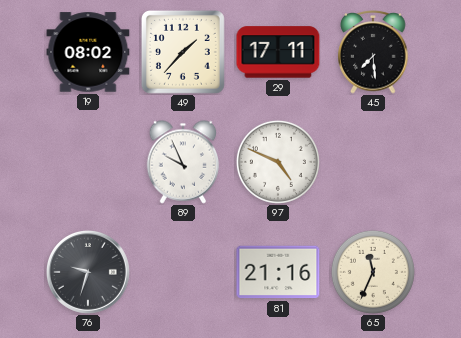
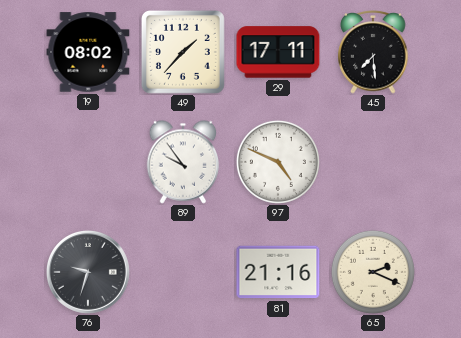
89: 9:56 -> 9:54
65: 11:34 -> 2:19
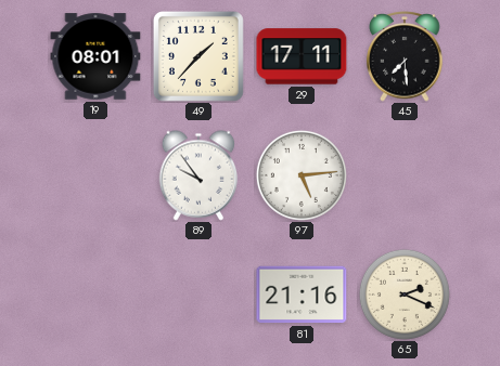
19: 08:02 -> 08:01
97: 4:49 -> 5:14
76: 9:33 -> none
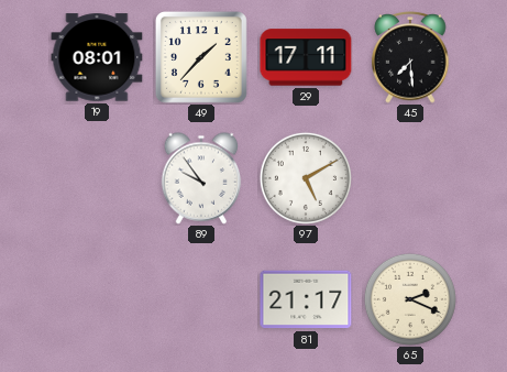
97: 5:14 -> 5:10
81: 21:16 -> 21:17
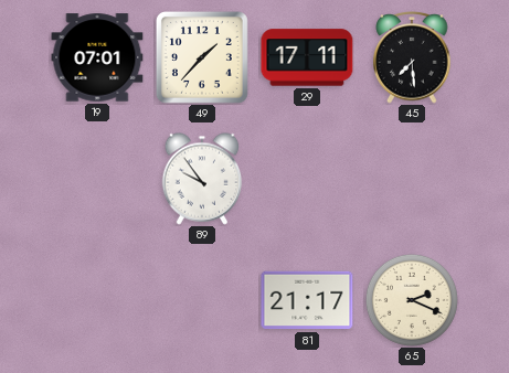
19: 08:01 -> 07:01
97: 5:10 -> none
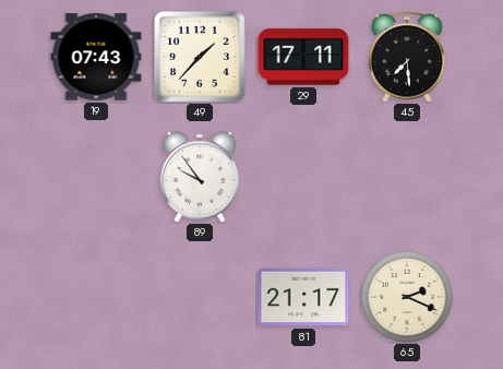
19: 07:01 -> 07:43
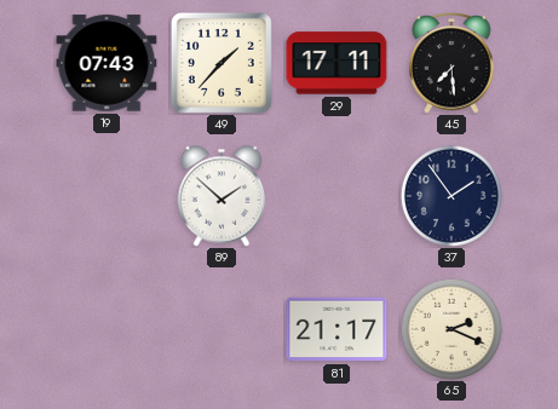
89: 9:54 -> 1:52
37: none -> 1:54
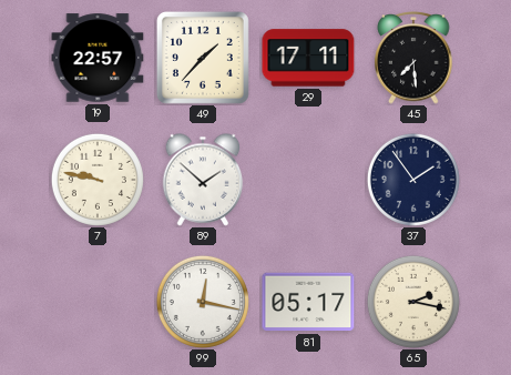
19: 07:43 -> 22:57
7: none -> 9:47
99: none -> 12:17
81: 21:17 -> 05:17
65: 2:19 -> 2:17
